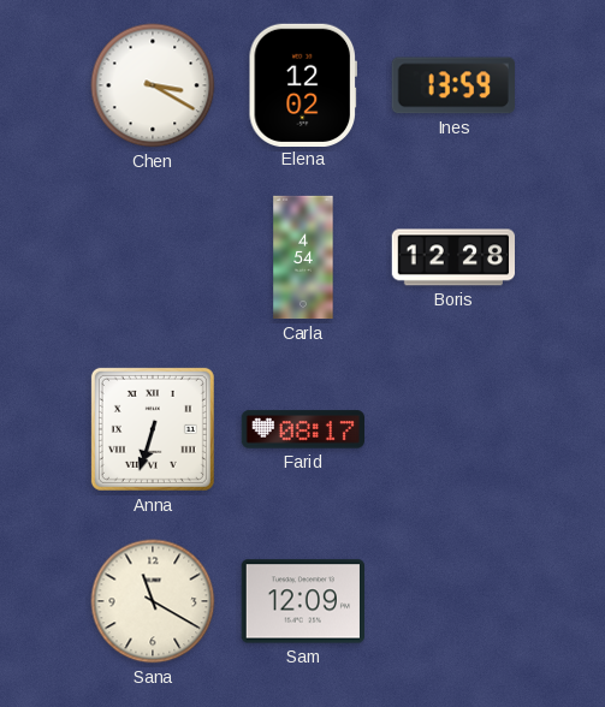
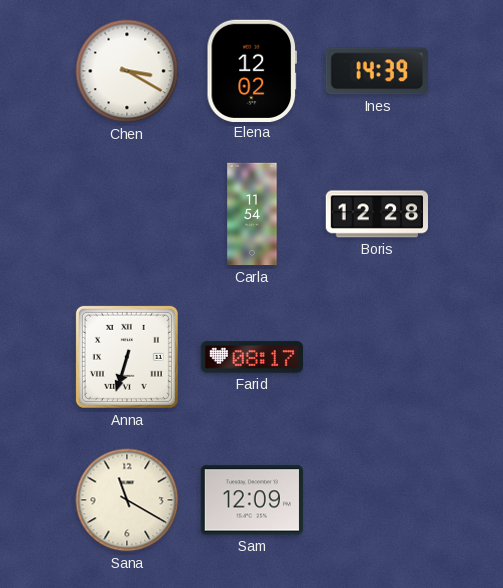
Ines: 13:59 -> 14:39
Carla: 4:54 -> 11:54
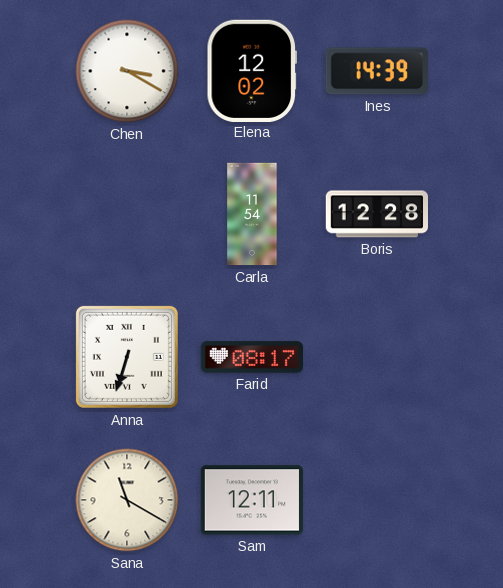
Sam: 12:09 -> 12:11
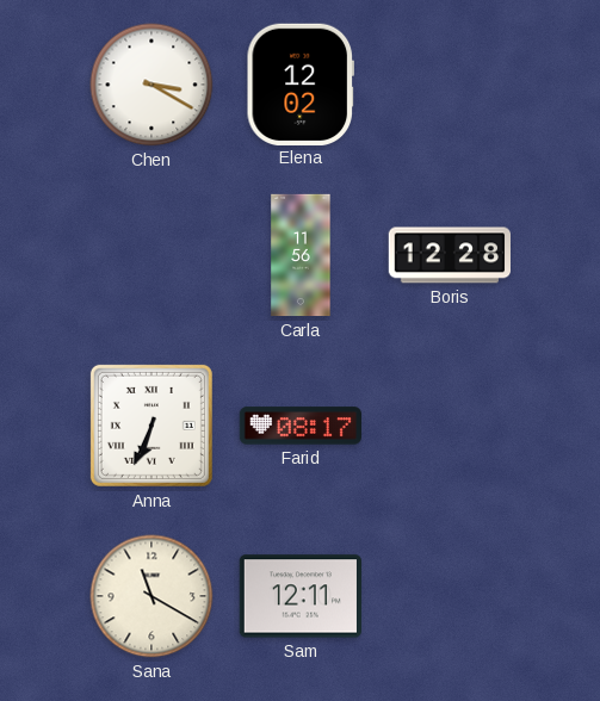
Ines: 14:39 -> none
Carla: 11:54 -> 11:56
Anna: 6:33 -> 6:34
